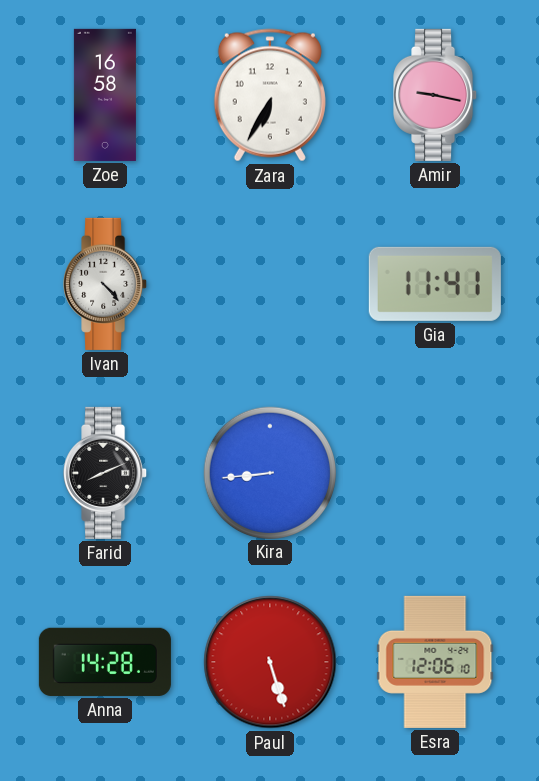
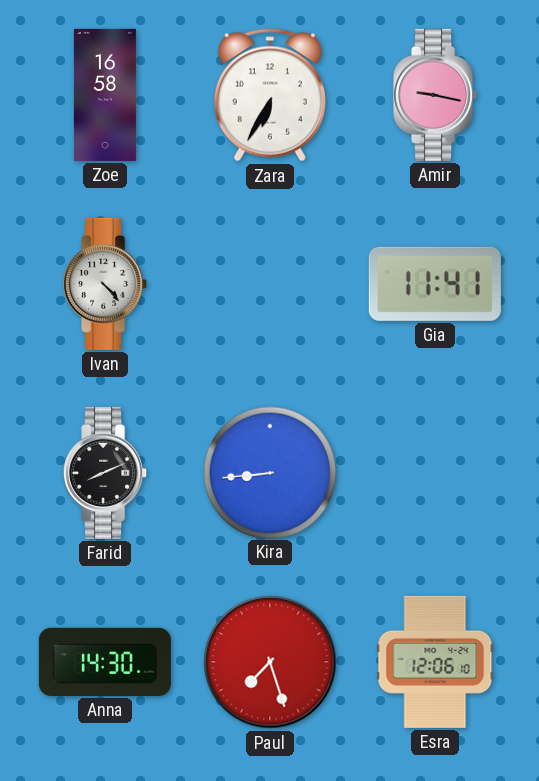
Anna: 14:28 -> 14:30
Paul: 5:27 -> 7:27
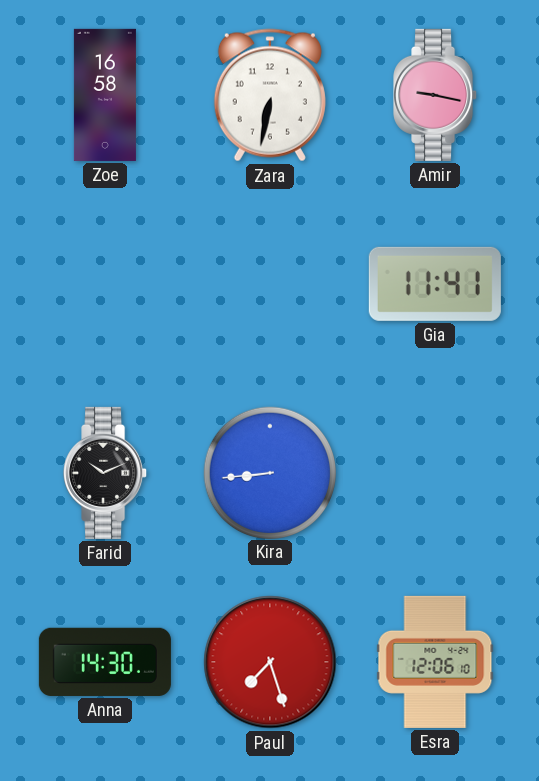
Zara: 6:35 -> 6:32
Ivan: 4:23 -> none
Farid: 8:11 -> 10:11
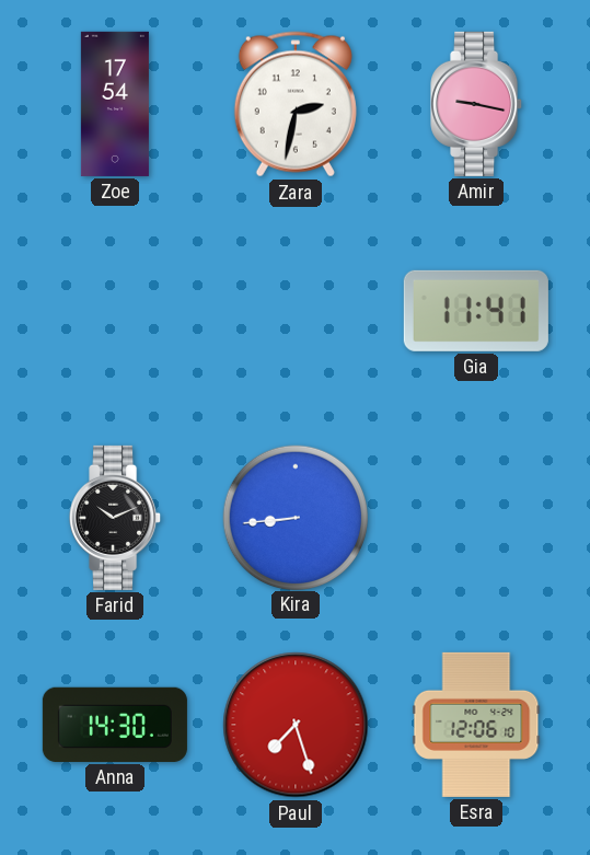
Zoe: 16:58 -> 17:54
Zara: 6:32 -> 2:32
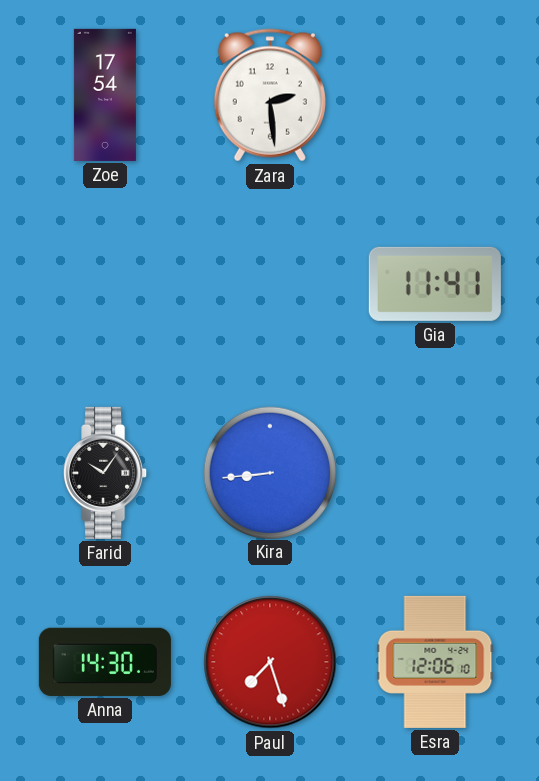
Zara: 2:32 -> 2:29
Amir: 9:17 -> none
Farid: 10:11 -> 10:06
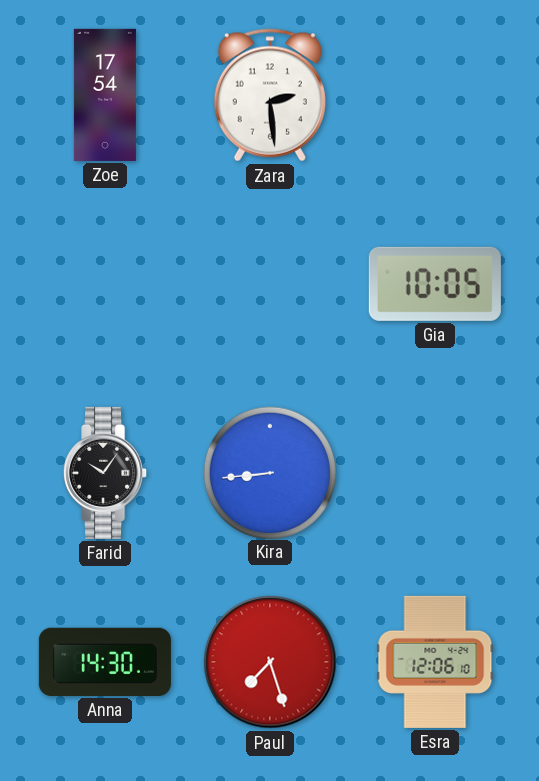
Gia: 11:41 -> 10:05
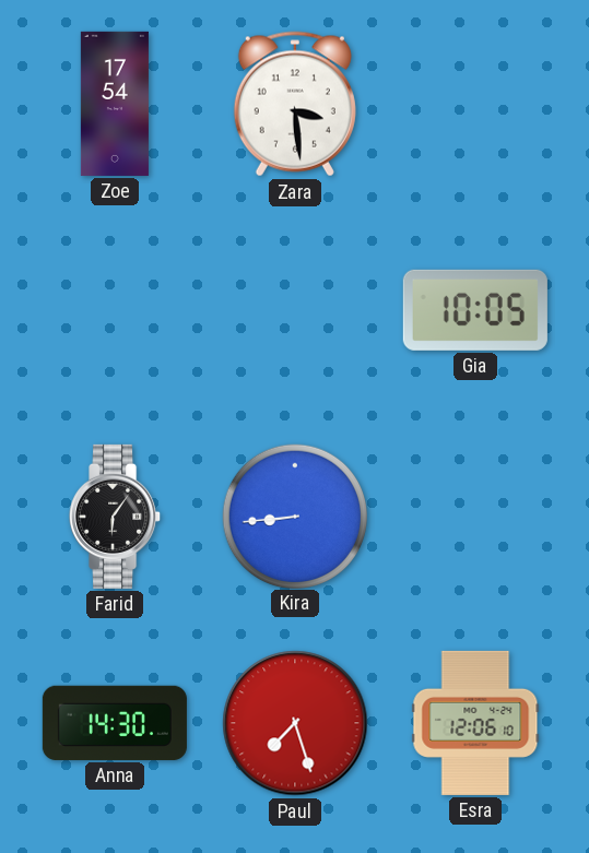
Zara: 2:29 -> 3:29
Farid: 10:06 -> 6:06
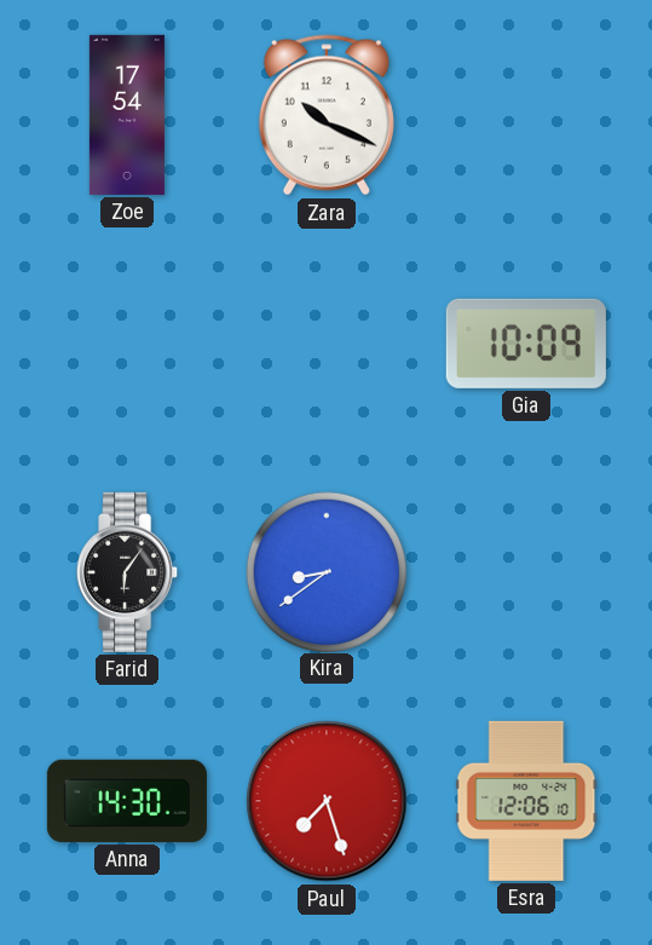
Zara: 3:29 -> 10:19
Gia: 10:05 -> 10:09
Kira: 8:44 -> 8:39
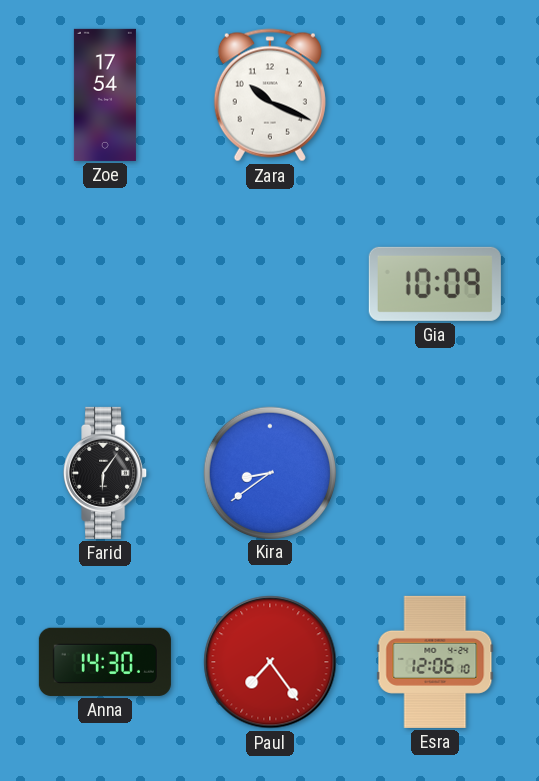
Paul: 7:27 -> 7:24
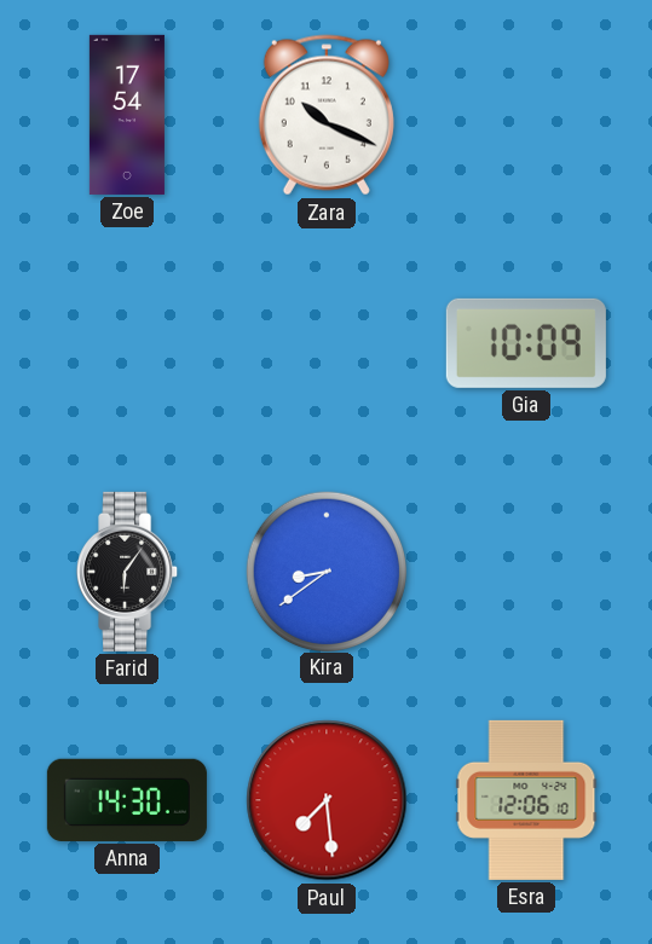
Paul: 7:24 -> 7:29
